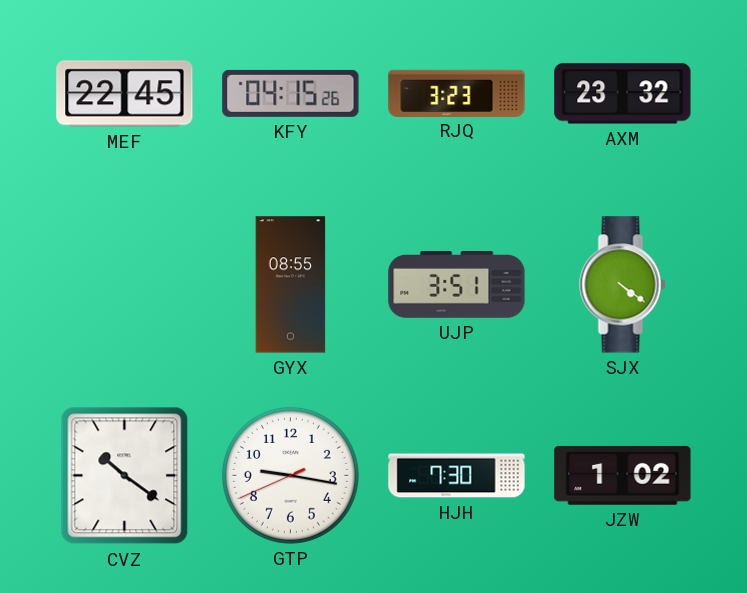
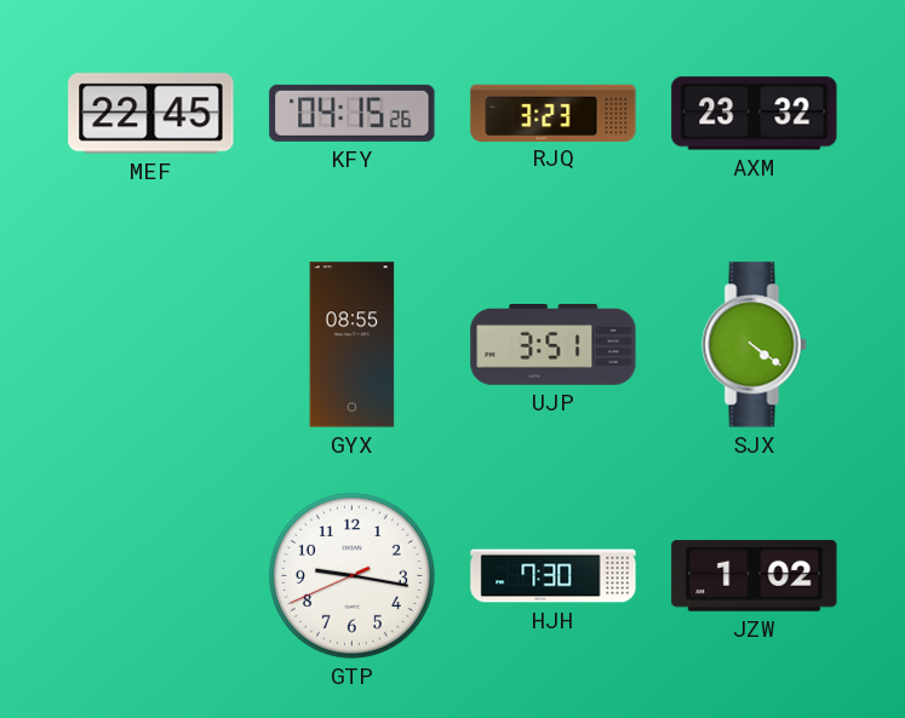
CVZ: 10:21 -> none
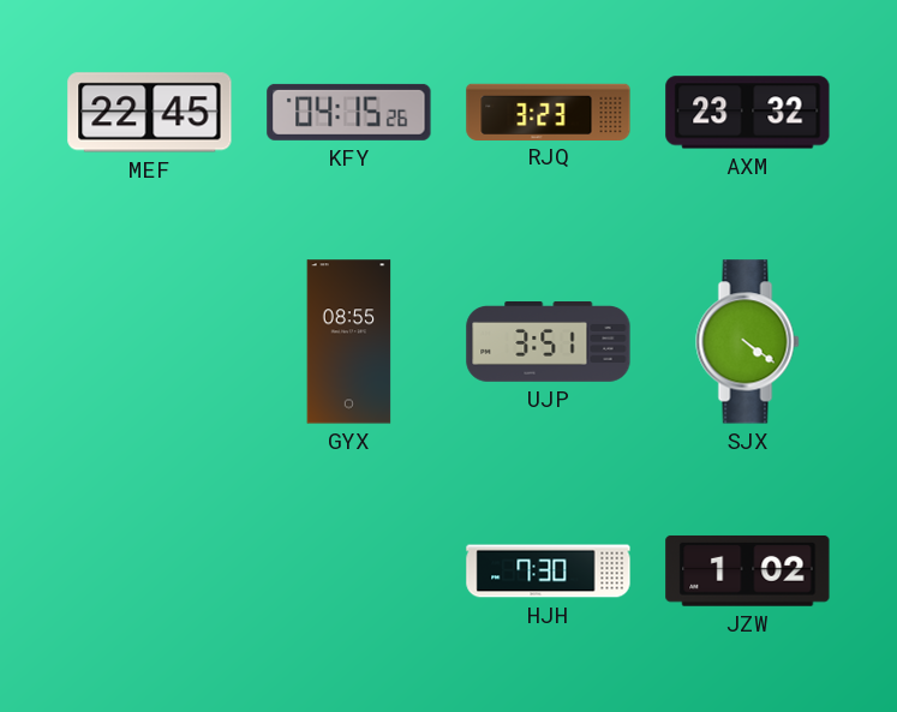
GTP: 9:16 -> none
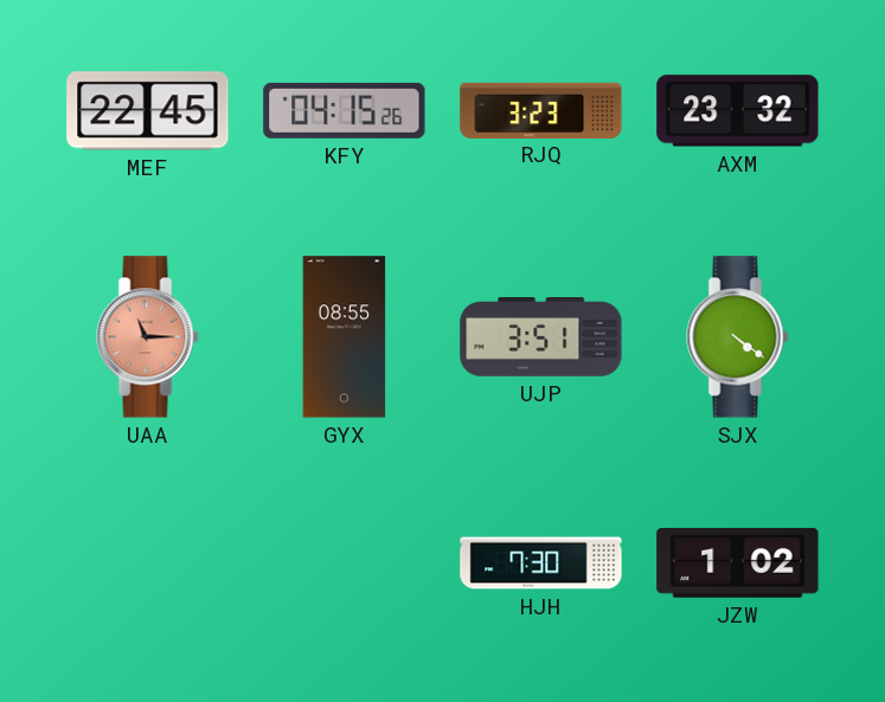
UAA: none -> 11:15
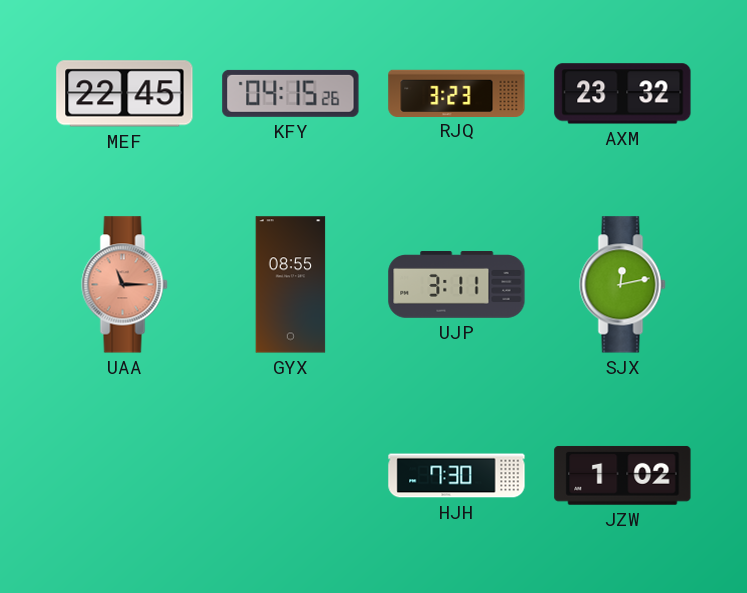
UJP: 3:51 -> 3:11
SJX: 4:21 -> 12:13
